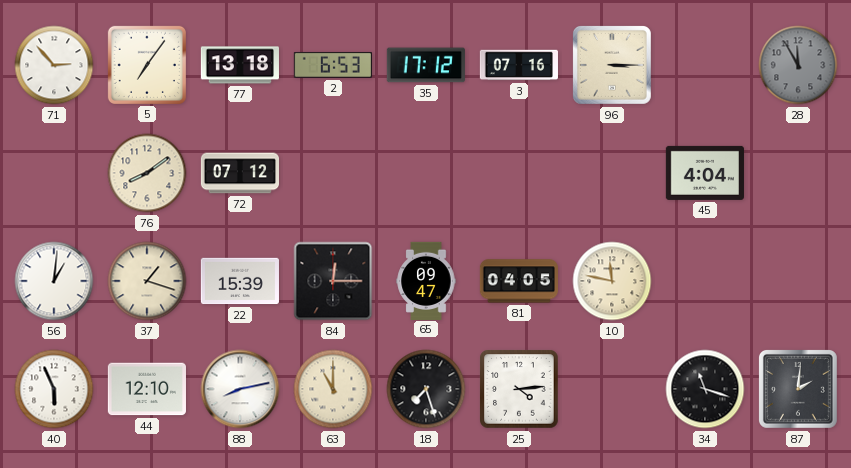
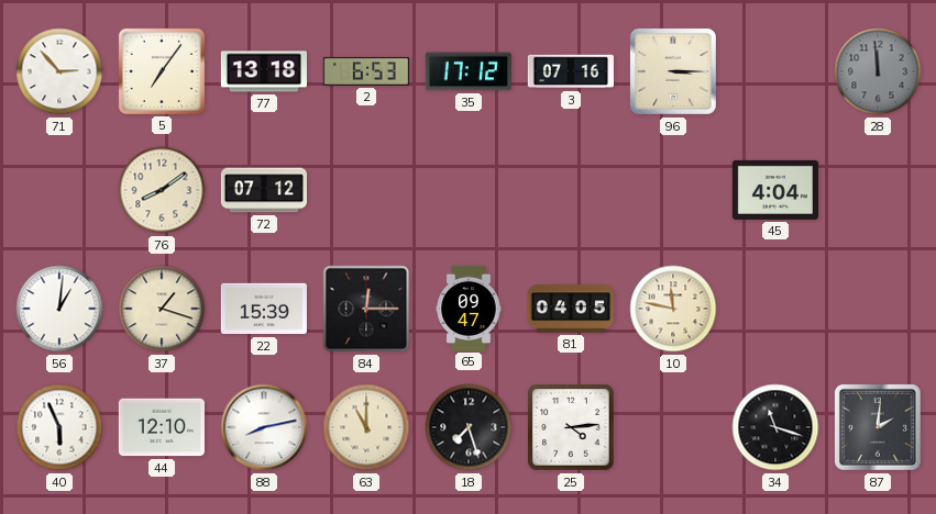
28: 11:55 -> 11:59
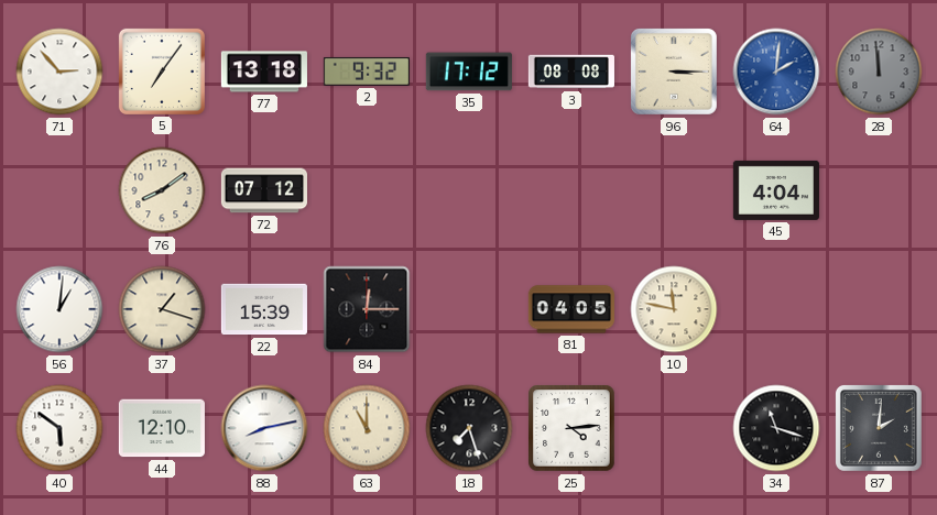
2: 6:53 -> 9:32
3: 07:16 -> 08:08
64: none -> 2:01
65: 09:47 -> none
40: 5:56 -> 5:51
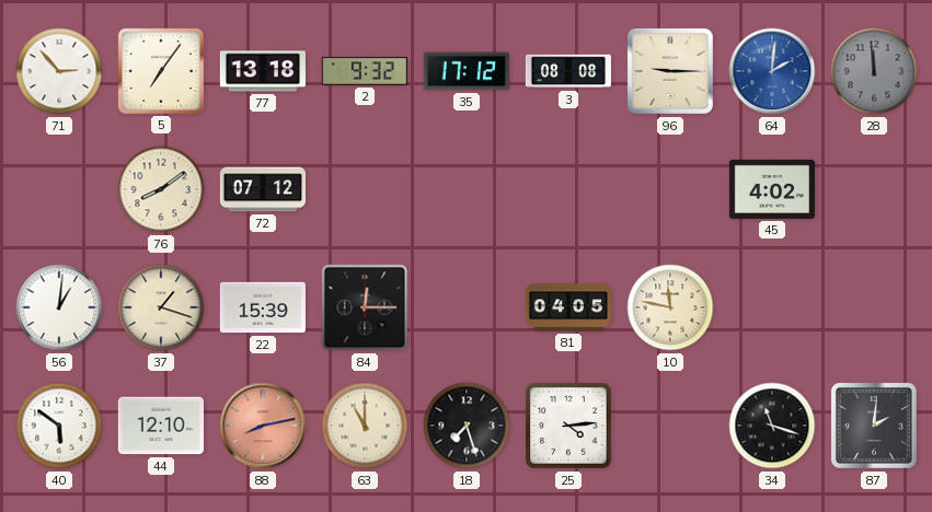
96: 3:15 -> 9:15
45: 4:04 -> 4:02
88 dial: white -> salmon
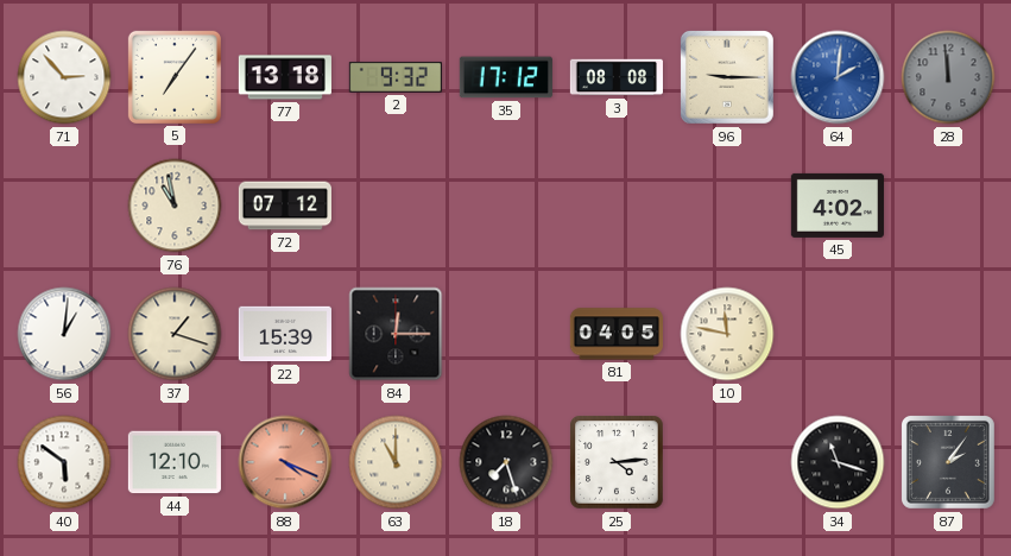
76: 8:09 -> 10:58
88: 8:13 -> 4:19
87: 2:01 -> 2:06
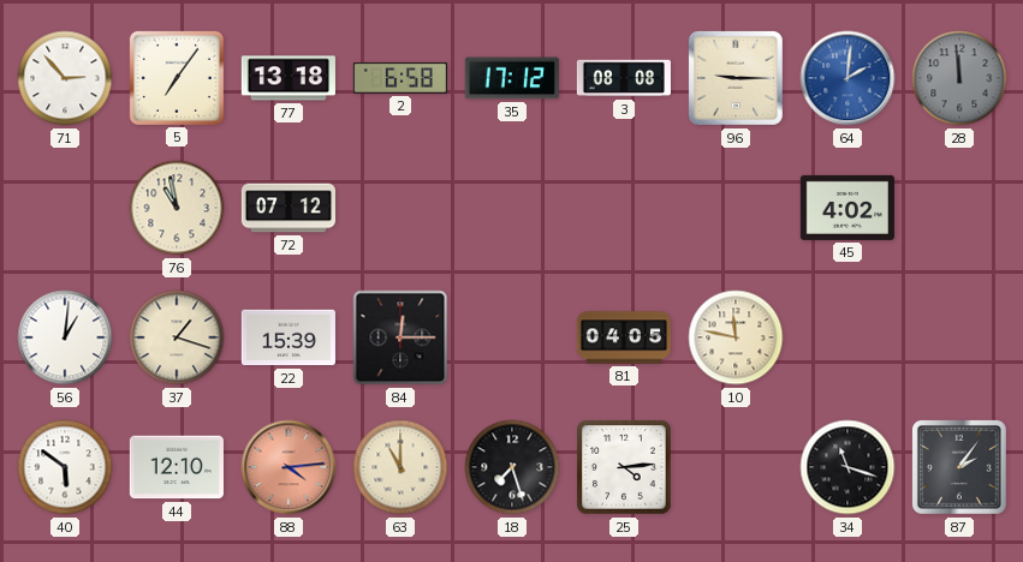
2: 9:32 -> 6:58
88: 4:19 -> 4:14
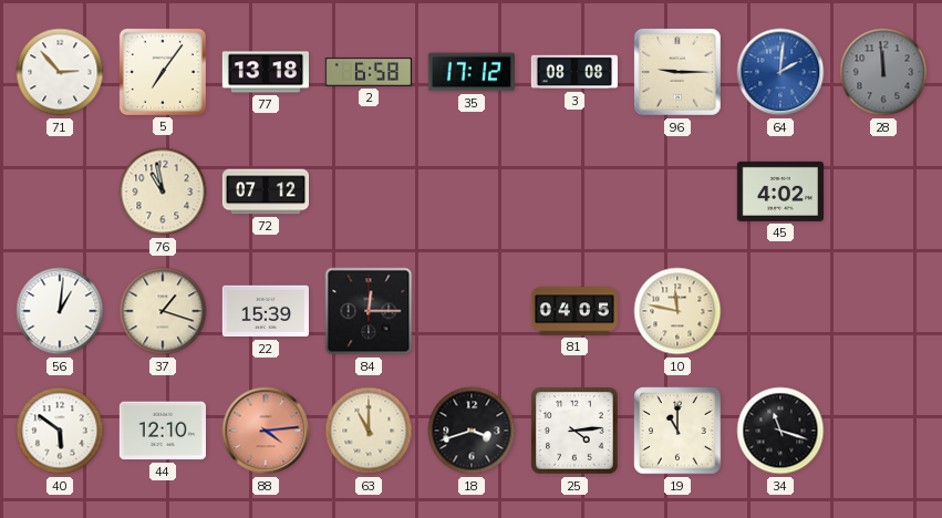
18: 7:27 -> 3:42
19: none -> 11:00
87: 2:06 -> none
